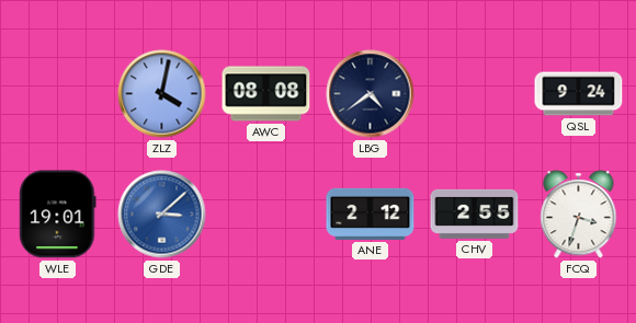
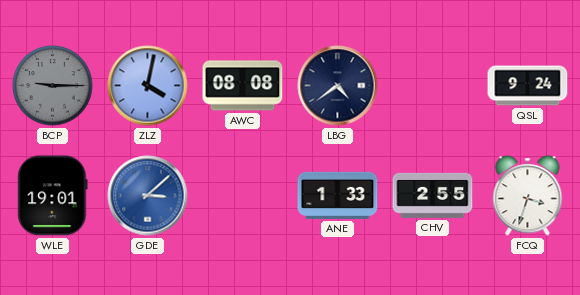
BCP: none -> 9:15
ANE: 2:12 -> 1:33
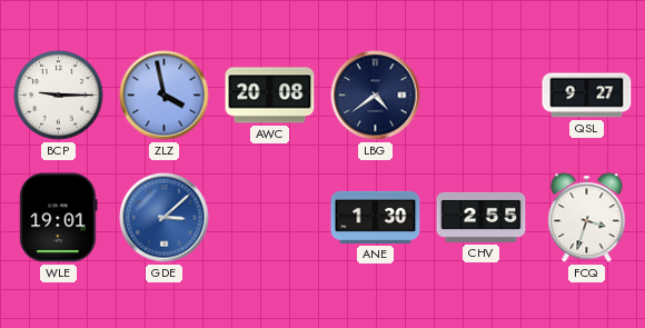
BCP dial: grey -> white
ZLZ: 4:02 -> 3:58
AWC: 08:08 -> 20:08
QSL: 9:24 -> 9:27
ANE: 1:33 -> 1:30
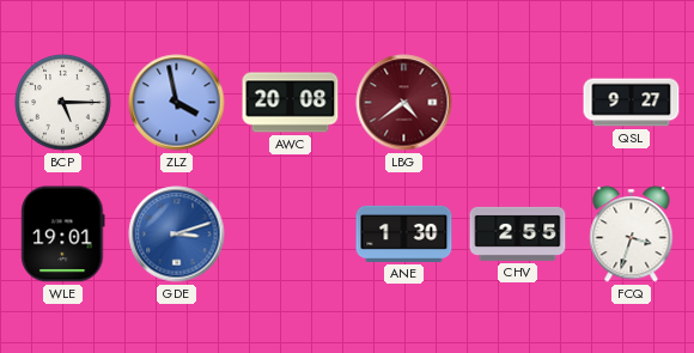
BCP: 9:15 -> 5:15
LBG dial: navy -> burgundy
GDE: 3:08 -> 3:12
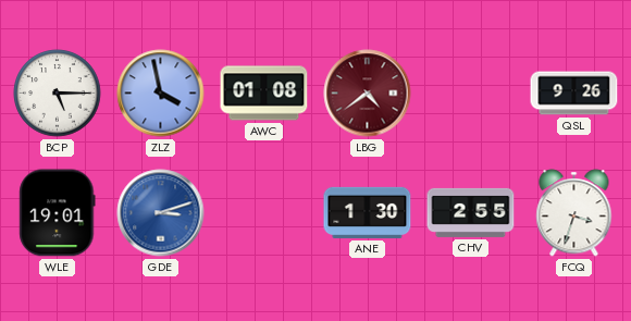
AWC: 20:08 -> 01:08
QSL: 9:27 -> 9:26
